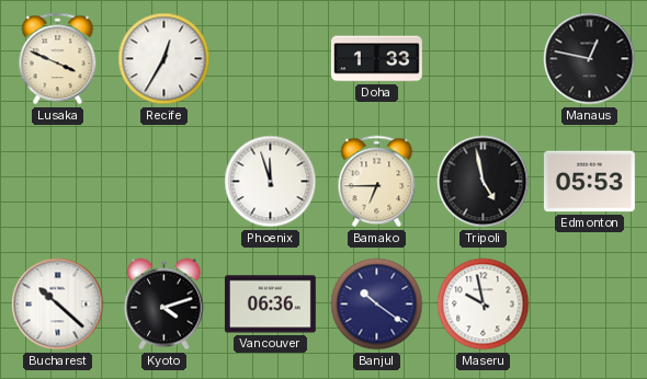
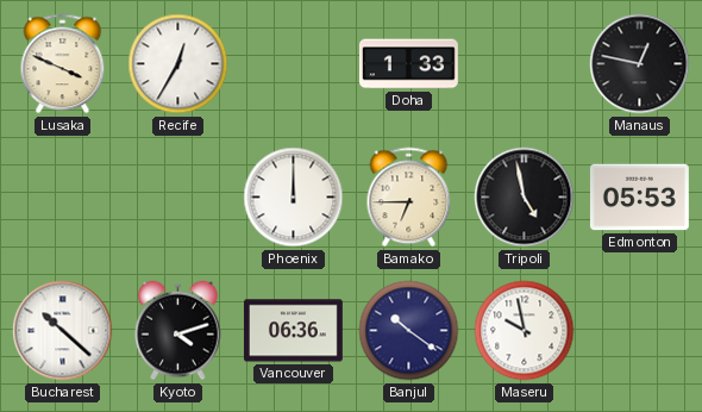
Phoenix: 11:57 -> 12:00
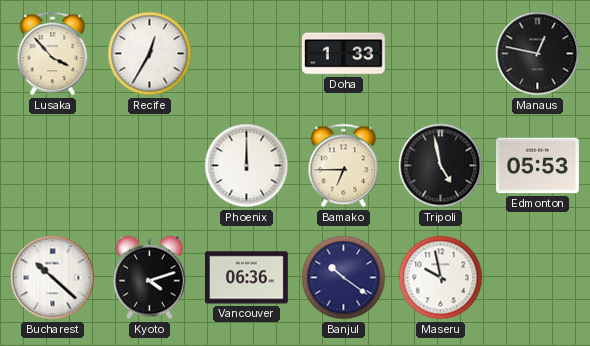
Lusaka: 3:49 -> 3:53
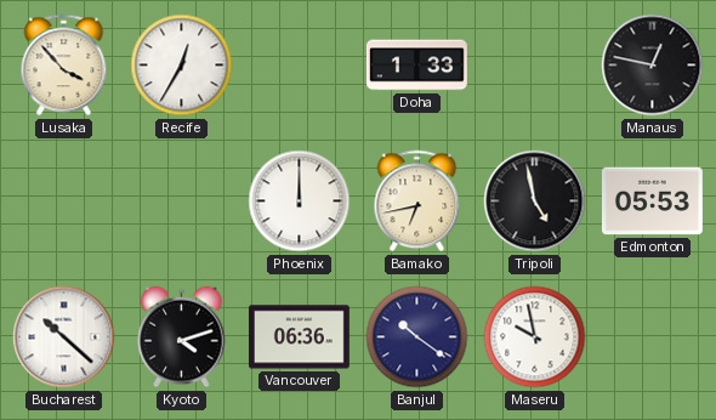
Bamako: 6:45 -> 6:43
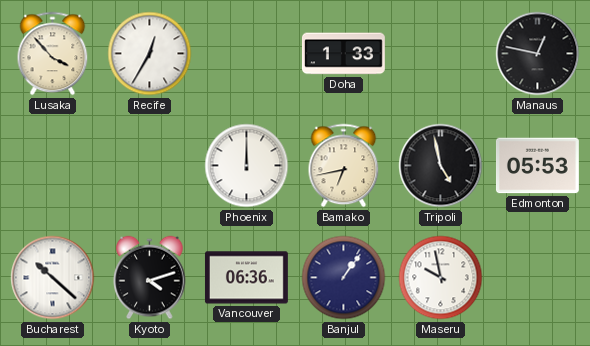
Banjul: 10:21 -> 1:06
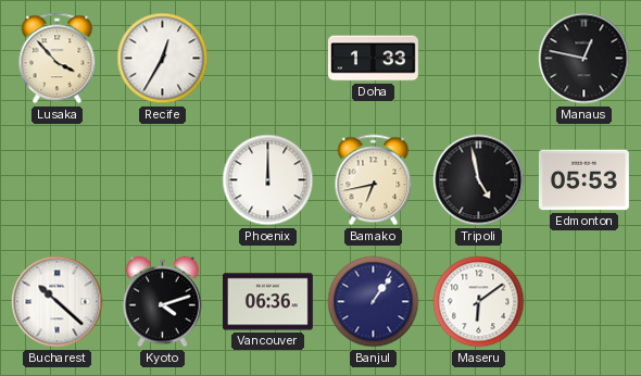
Maseru: 9:58 -> 6:09
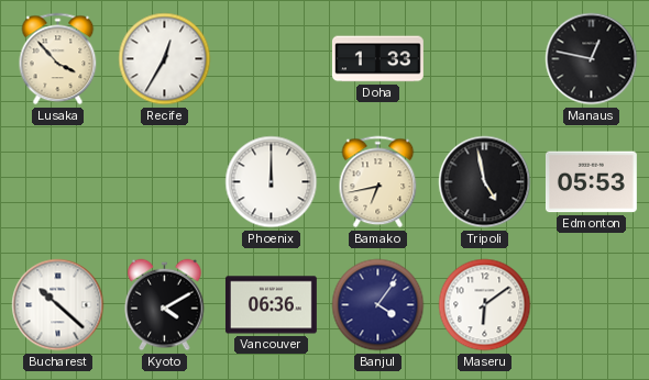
Kyoto: 4:12 -> 4:10
Banjul: 1:06 -> 4:06
